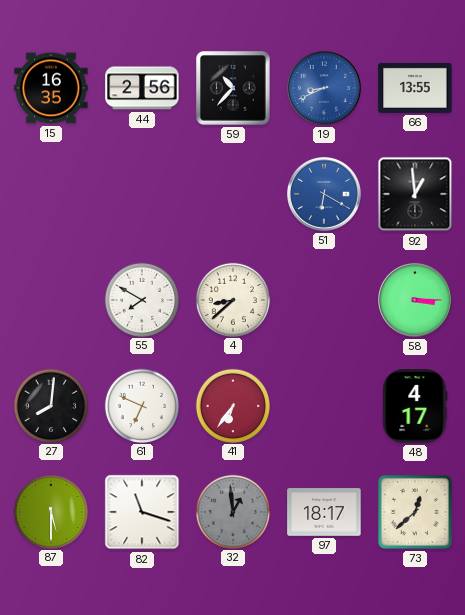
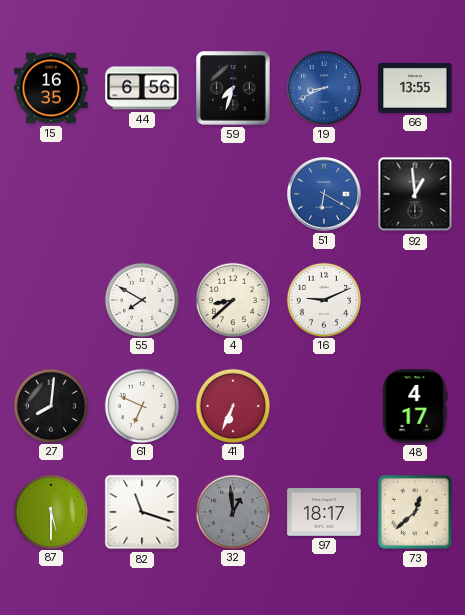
44: 2:56 -> 6:56
59: 10:37 -> 7:33
16: none -> 9:11
58: 3:15 -> none
41: 6:36 -> 6:34
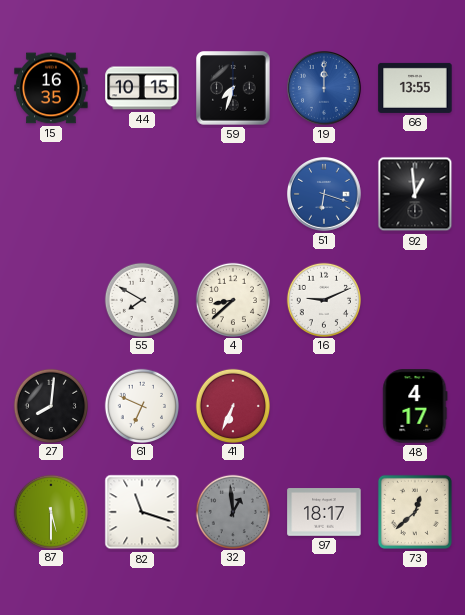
44: 6:56 -> 10:15
19: 8:41 -> 12:00
51: 6:20 -> 6:18
